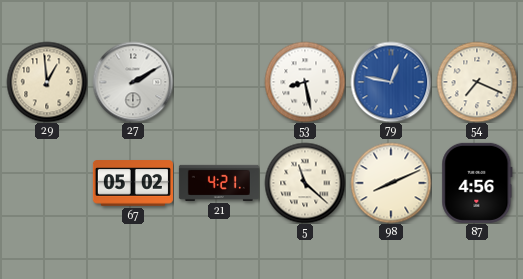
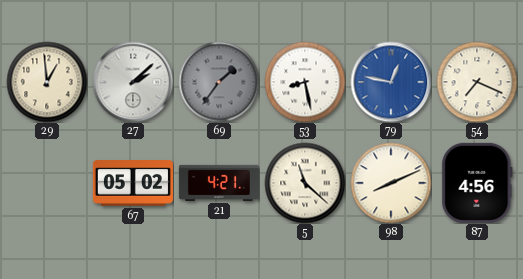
27: 2:10 -> 2:08
69: none -> 1:36
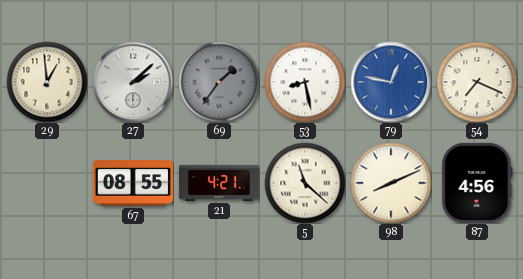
67: 05:02 -> 08:55
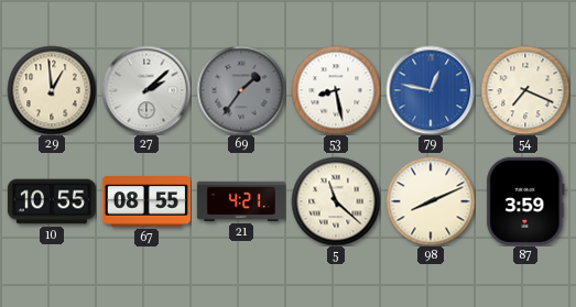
10: none -> 10:55
87: 4:56 -> 3:59
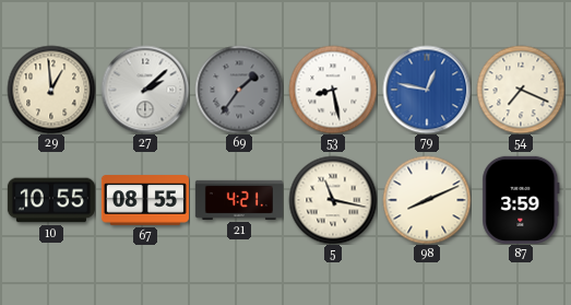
5: 11:22 -> 11:17
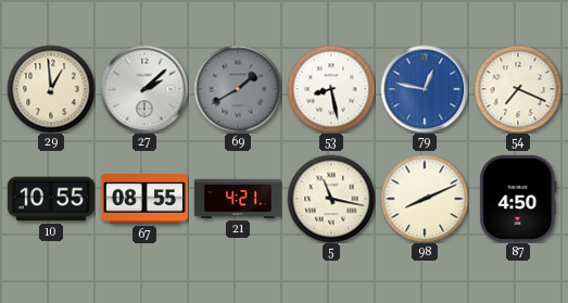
69: 1:36 -> 1:40
87: 3:59 -> 4:50
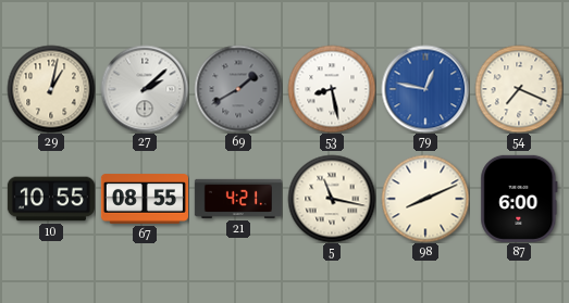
29: 12:59 -> 1:02
87: 4:50 -> 6:00
